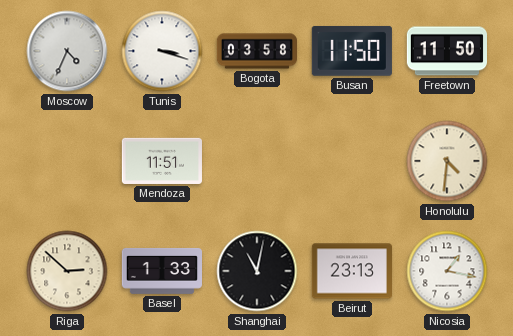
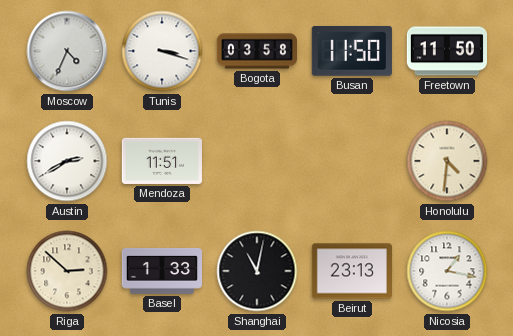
Austin: none -> 2:40
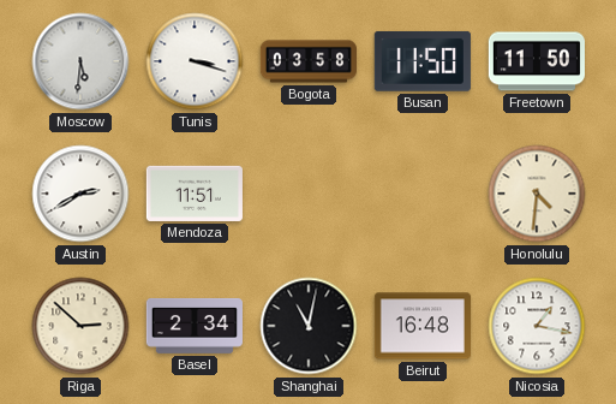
Moscow: 4:34 -> 5:31
Basel: 1:33 -> 2:34
Beirut: 23:13 -> 16:48
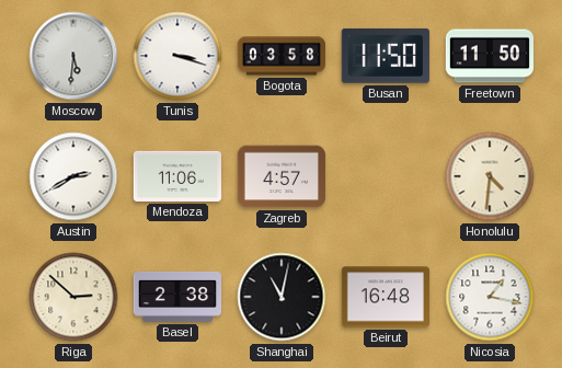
Mendoza: 11:51 -> 11:06
Zagreb: none -> 4:57
Basel: 2:34 -> 2:38
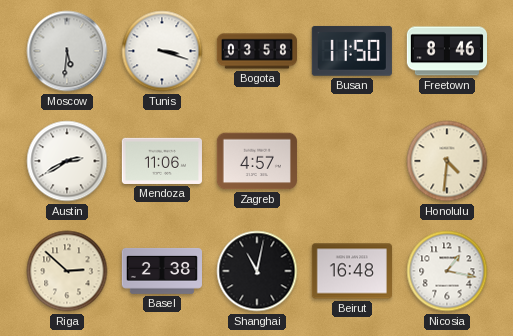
Freetown: 11:50 -> 8:46
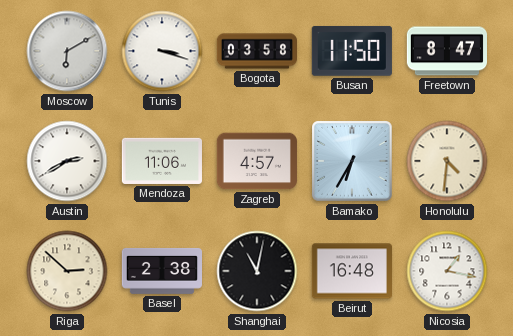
Moscow: 5:31 -> 6:10
Freetown: 8:46 -> 8:47
Bamako: none -> 6:35
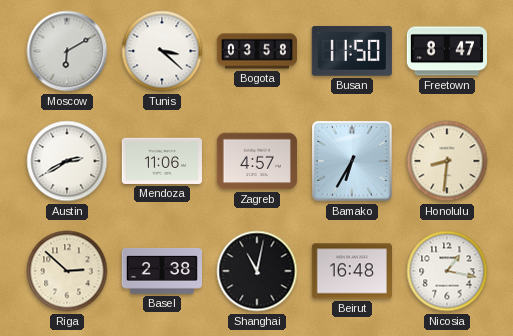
Tunis: 3:18 -> 3:22
Honolulu: 4:31 -> 8:31
